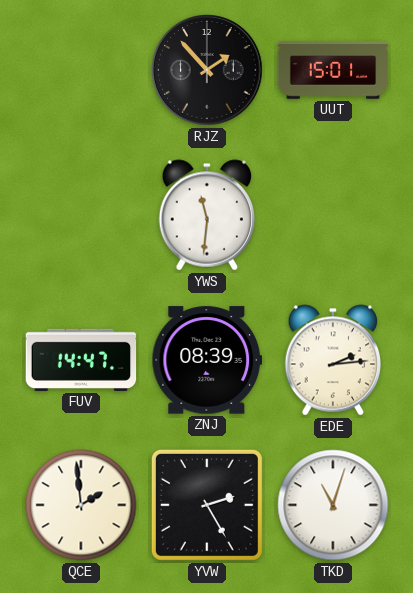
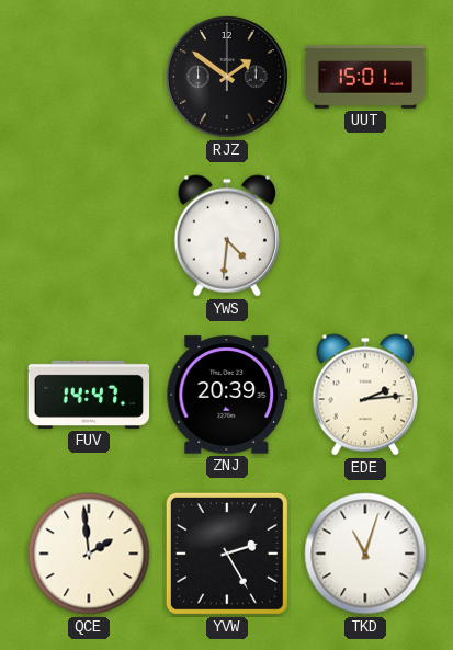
RJZ: 1:53 -> 1:51
YWS: 11:31 -> 4:31
ZNJ: 08:39 -> 20:39
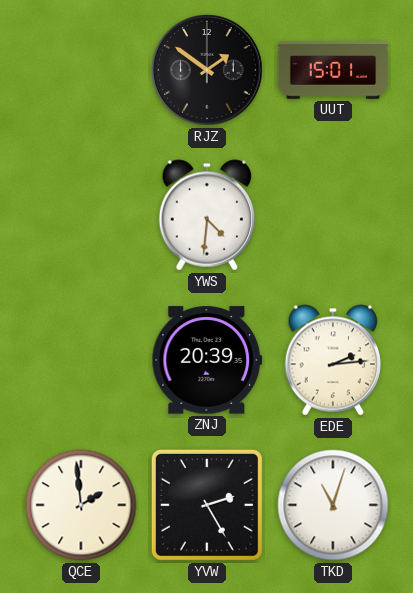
FUV: 14:47 -> none
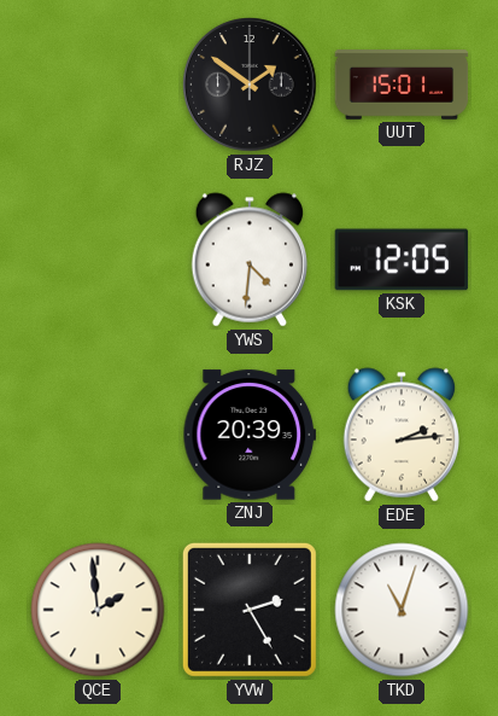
KSK: none -> 12:05
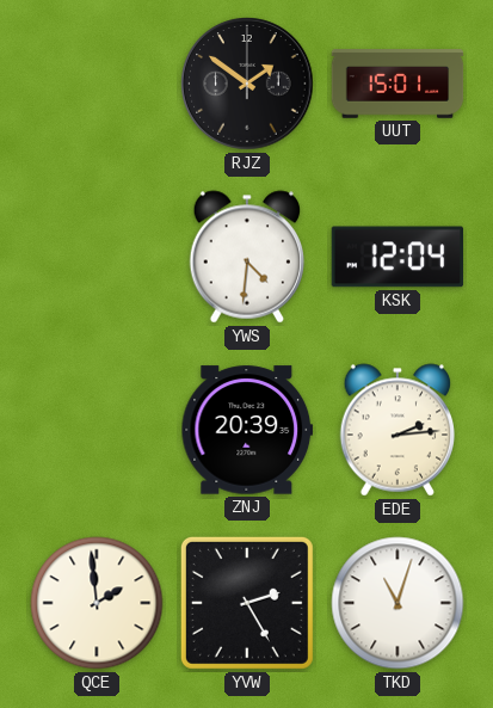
KSK: 12:05 -> 12:04
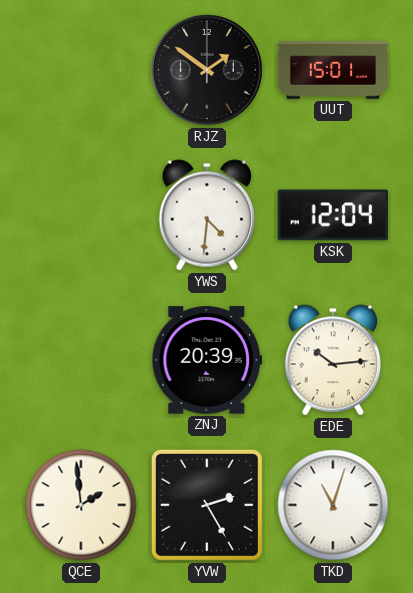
EDE: 2:14 -> 10:14
